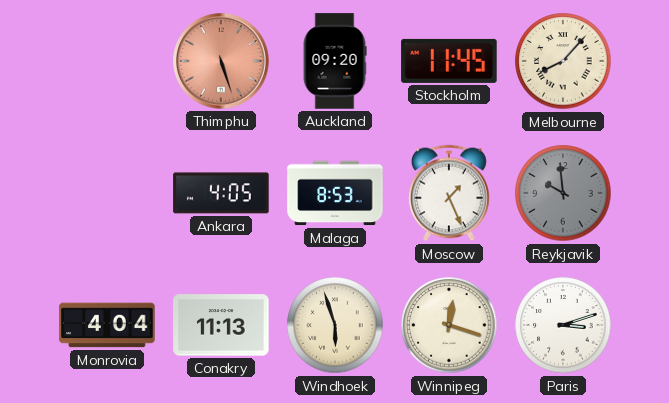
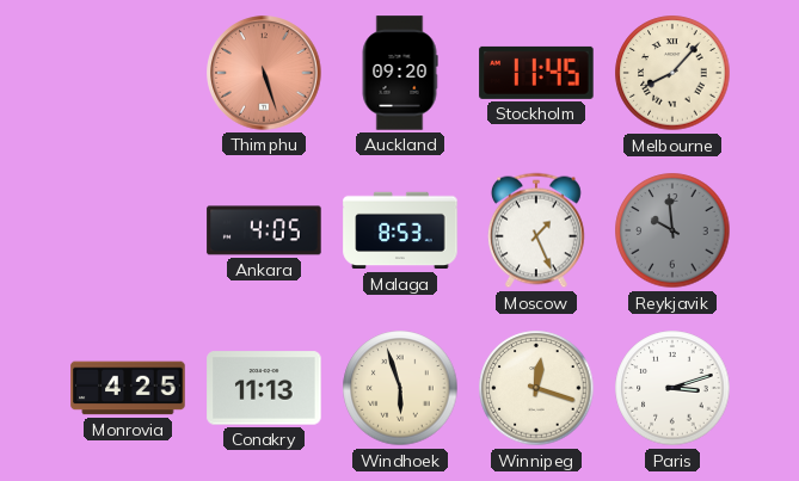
Monrovia: 4:04 -> 4:25
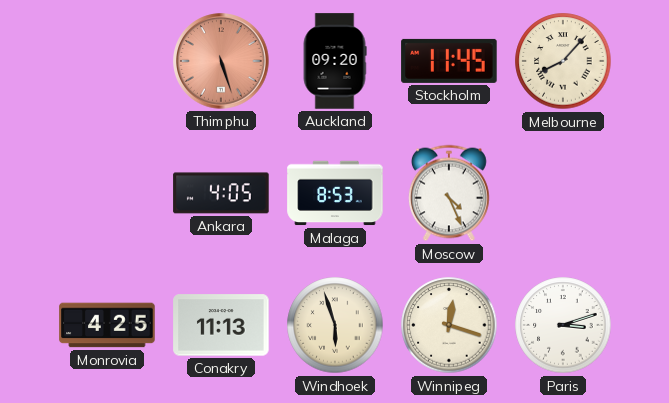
Moscow: 1:26 -> 4:26
Reykjavik: 9:59 -> none
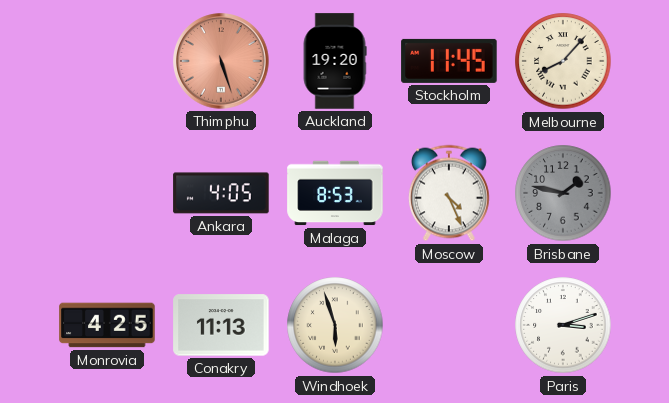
Auckland: 09:20 -> 19:20
Brisbane: none -> 1:47
Winnipeg: 12:18 -> none
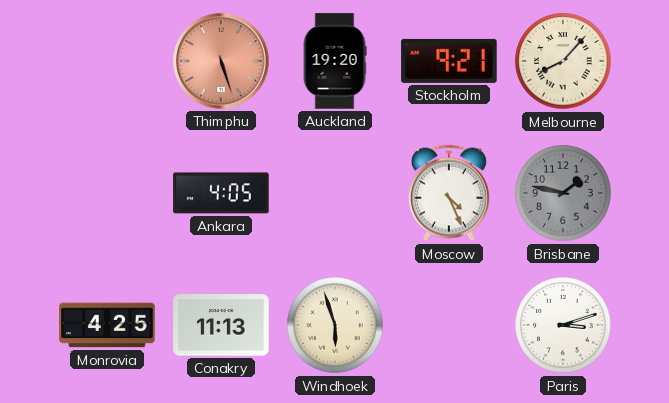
Stockholm: 11:45 -> 9:21
Malaga: 8:53 -> none
